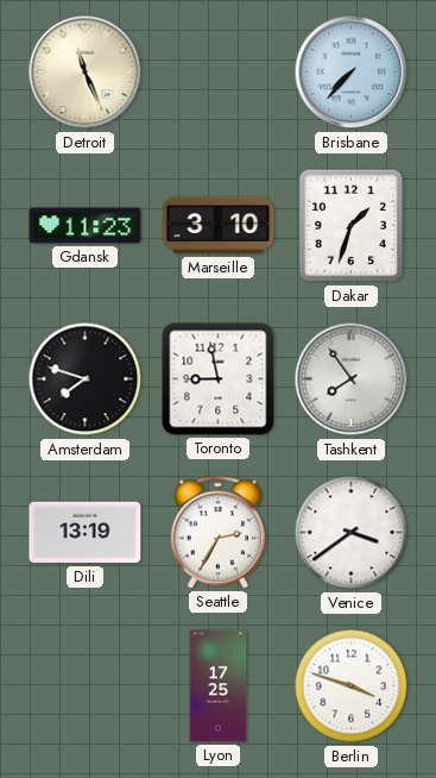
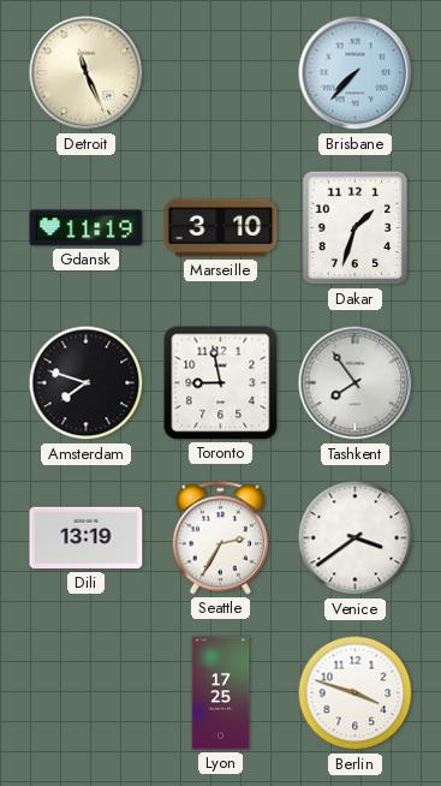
Gdansk: 11:23 -> 11:19
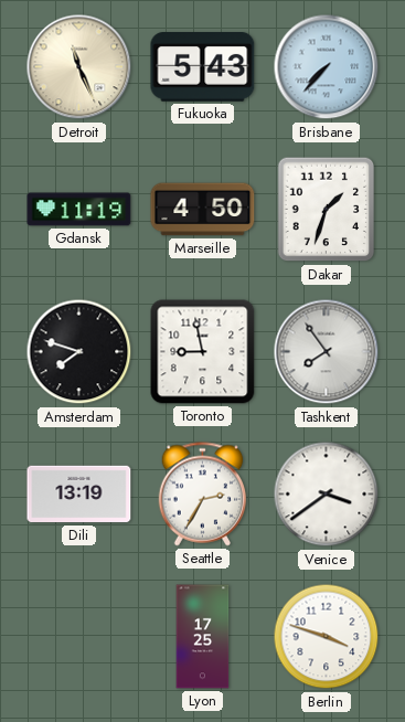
Fukuoka: none -> 5:43
Marseille: 3:10 -> 4:50
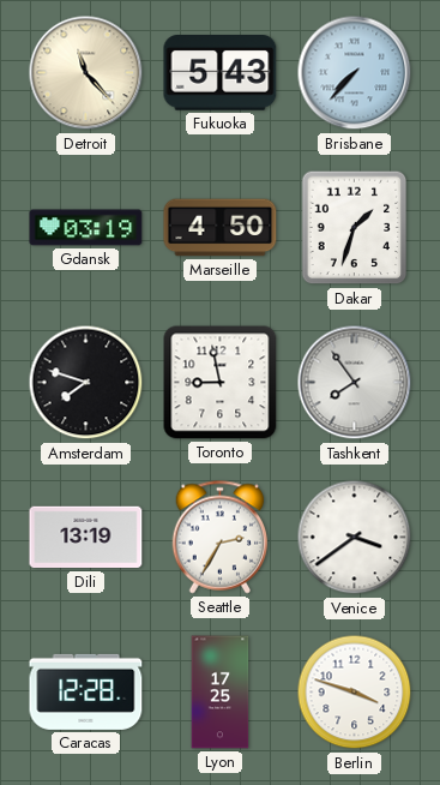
Detroit: 11:26 -> 11:23
Gdansk: 11:19 -> 03:19
Caracas: none -> 12:28
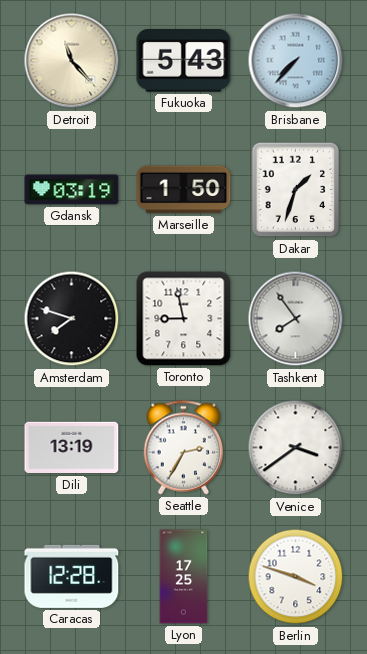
Marseille: 4:50 -> 1:50
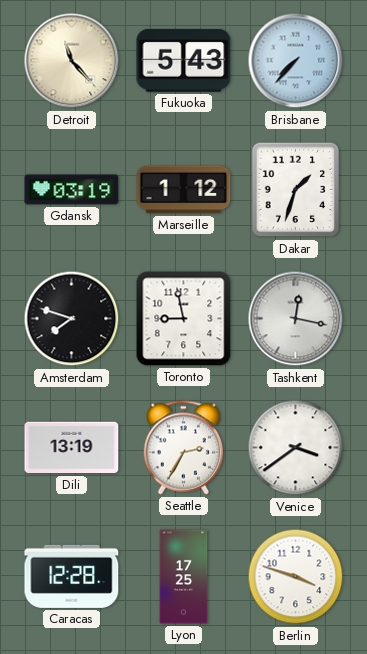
Marseille: 1:50 -> 1:12
Tashkent: 7:54 -> 12:17
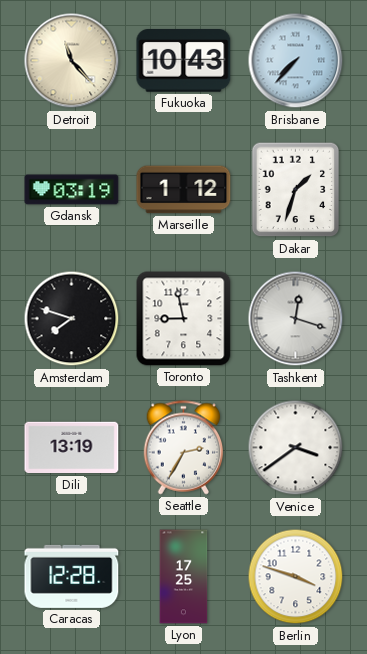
Fukuoka: 5:43 -> 10:43
Tashkent: 12:17 -> 12:18
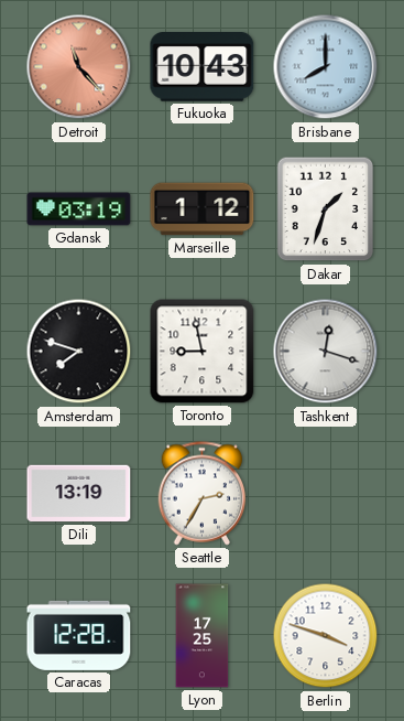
Detroit dial: cream -> salmon
Brisbane: 7:37 -> 8:00
Venice: 3:39 -> none
